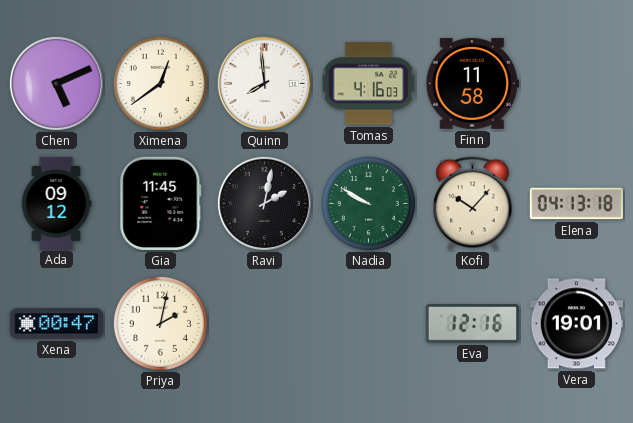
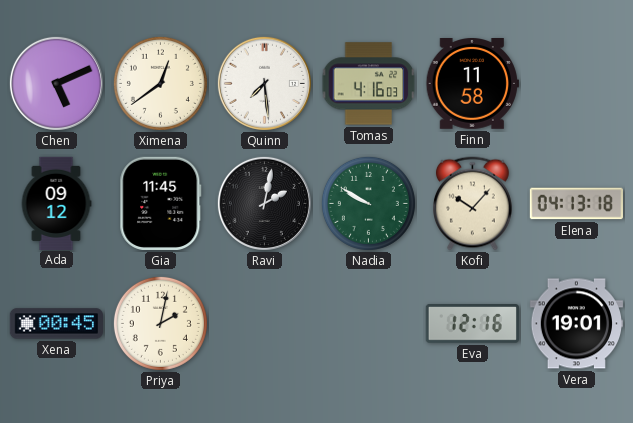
Quinn: 7:59 -> 7:29
Xena: 00:47 -> 00:45
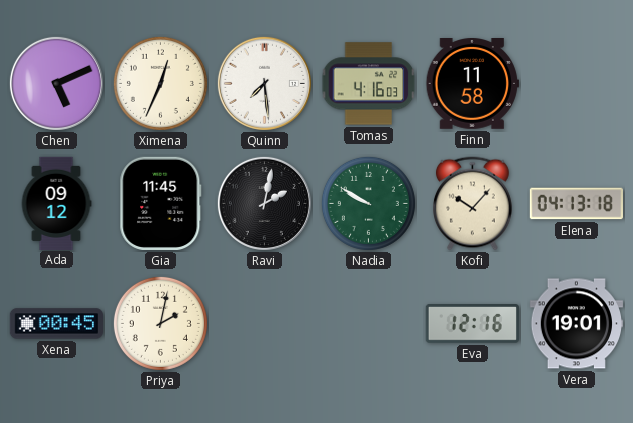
Ximena: 12:39 -> 12:34
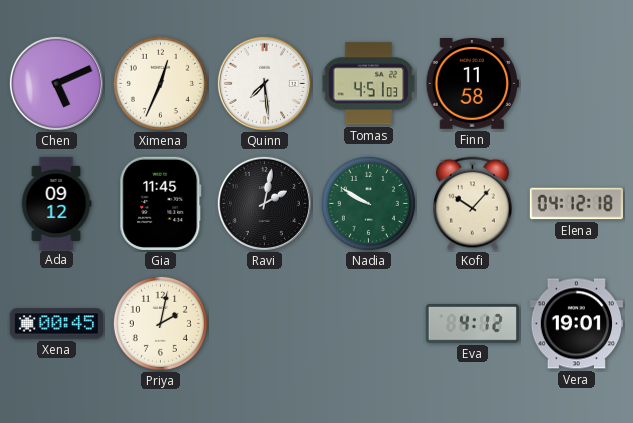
Tomas: 4:16 -> 4:51
Elena: 04:13 -> 04:12
Eva: 12:16 -> 4:12
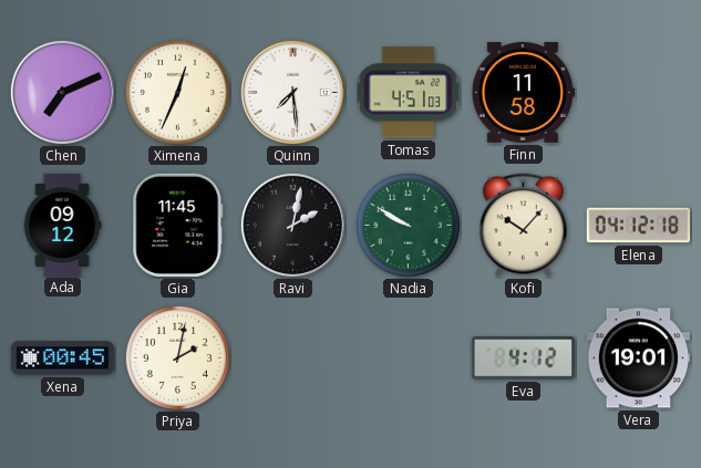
Chen: 5:11 -> 7:11
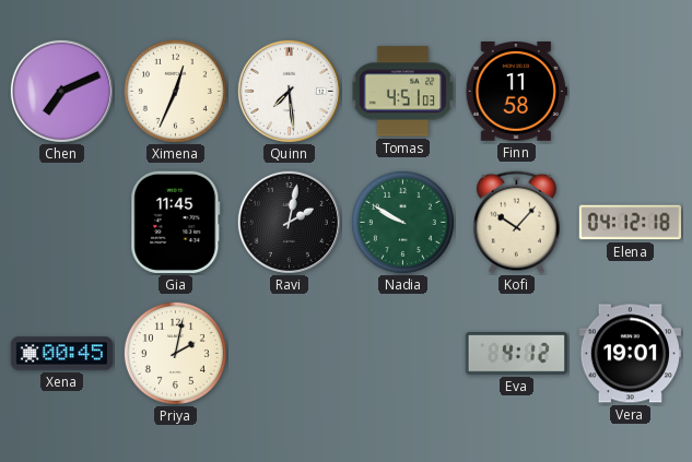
Ada: 09:12 -> none
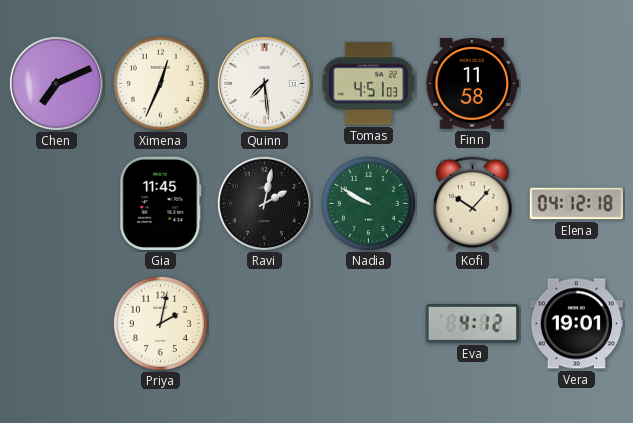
Xena: 00:45 -> none
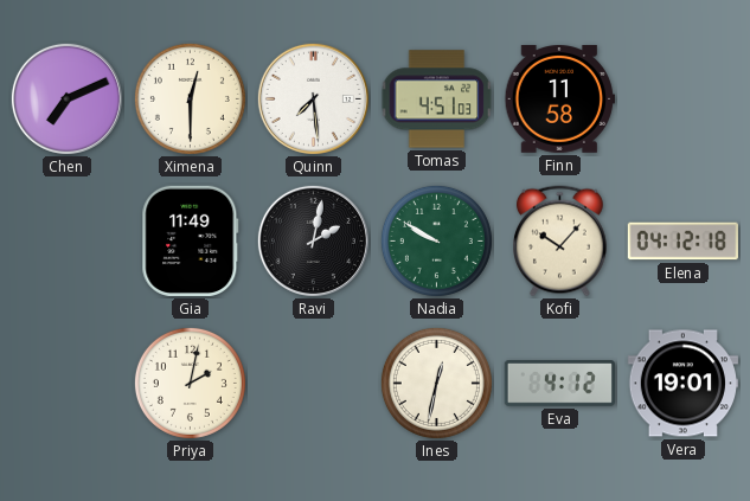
Ximena: 12:34 -> 12:30
Gia: 11:45 -> 11:49
Ines: none -> 12:32
